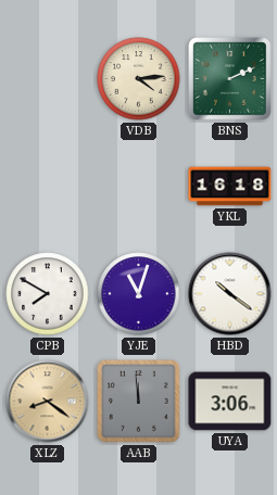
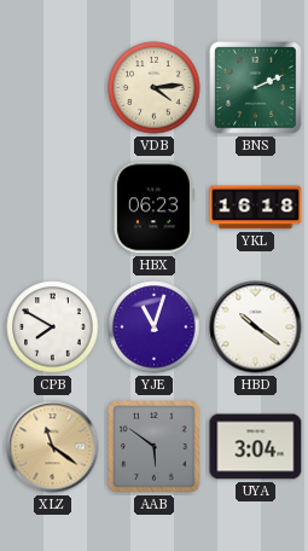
HBX: none -> 06:23
XLZ: 8:21 -> 11:21
AAB: 11:59 -> 5:51
UYA: 3:06 -> 3:04
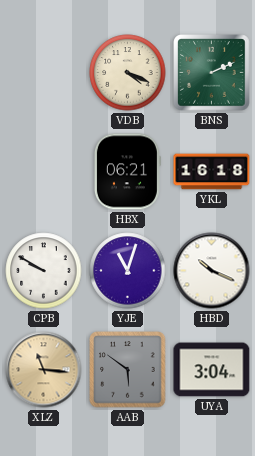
VDB: 4:14 -> 4:19
HBX: 06:23 -> 06:21
CPB: 7:50 -> 9:50
HBD: 10:21 -> 10:19
XLZ: 11:21 -> 11:16
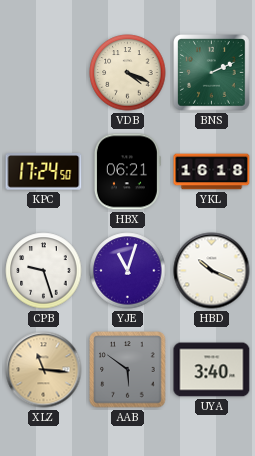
KPC: none -> 17:24
CPB: 9:50 -> 9:27
UYA: 3:04 -> 3:40
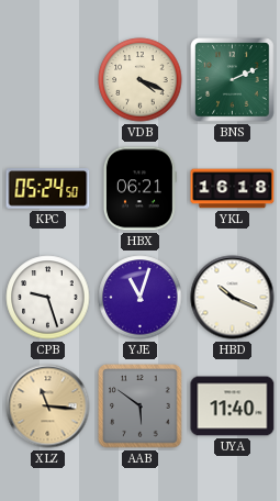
KPC: 17:24 -> 05:24
UYA: 3:40 -> 11:40
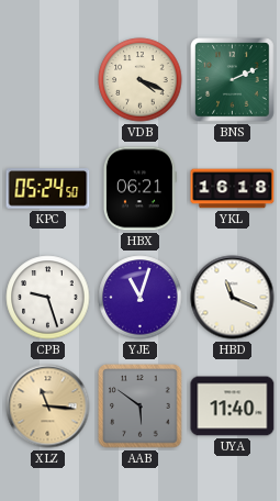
HBD: 10:19 -> 11:19
